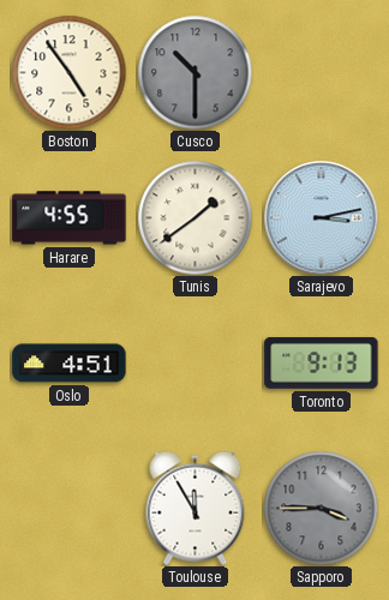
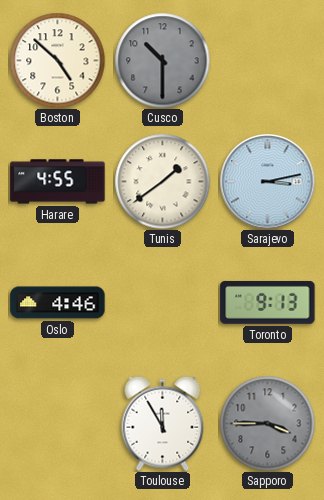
Boston: 4:54 -> 4:52
Oslo: 4:51 -> 4:46
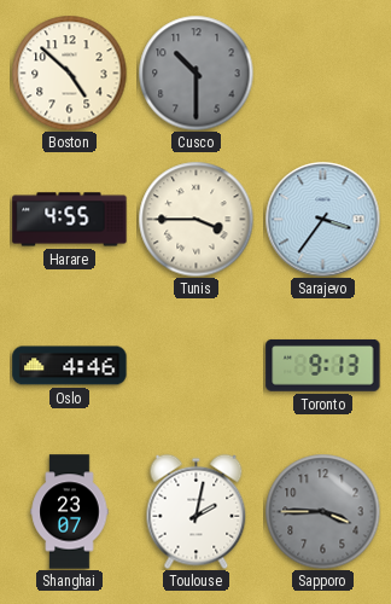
Tunis: 1:39 -> 3:45
Sarajevo: 3:13 -> 3:36
Shanghai: none -> 23:07
Toulouse: 11:55 -> 2:02
